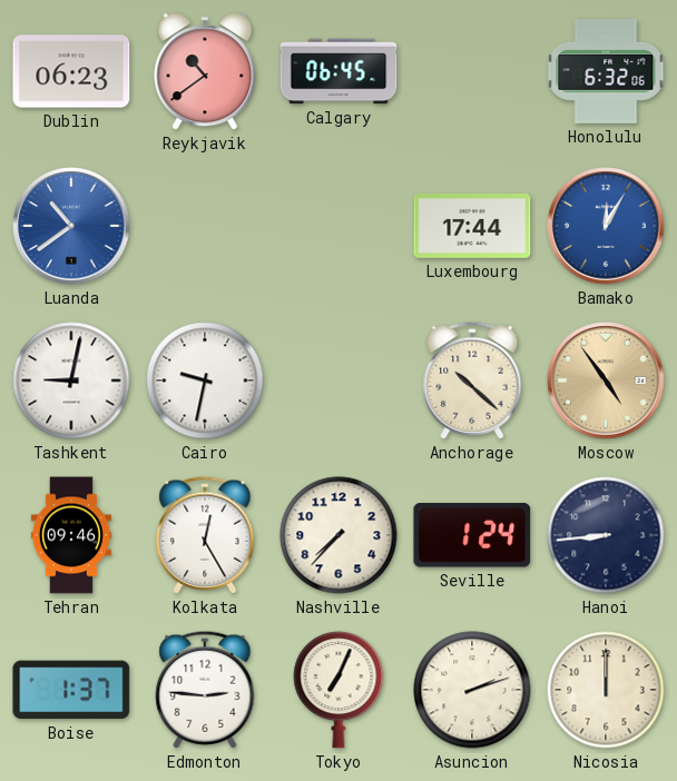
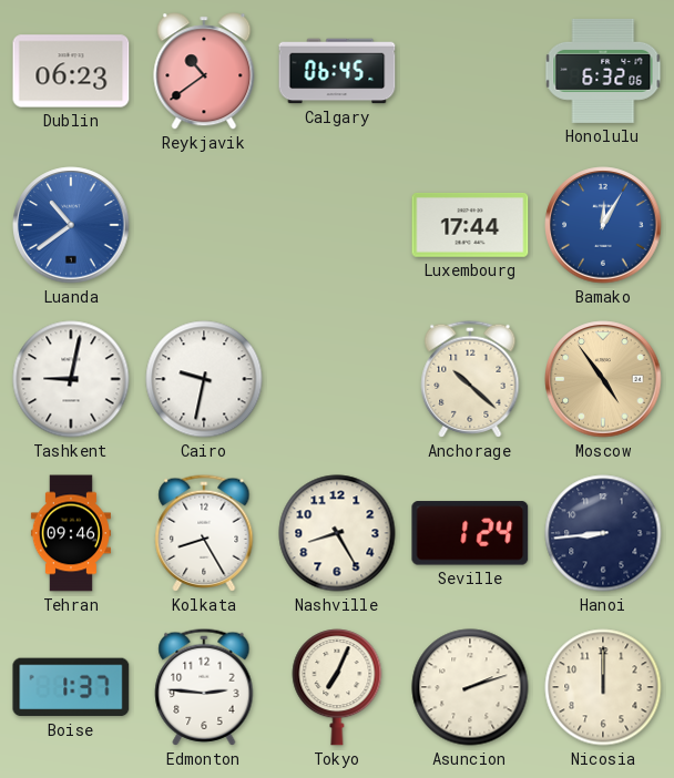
Kolkata: 12:25 -> 8:25
Nashville: 7:37 -> 8:25
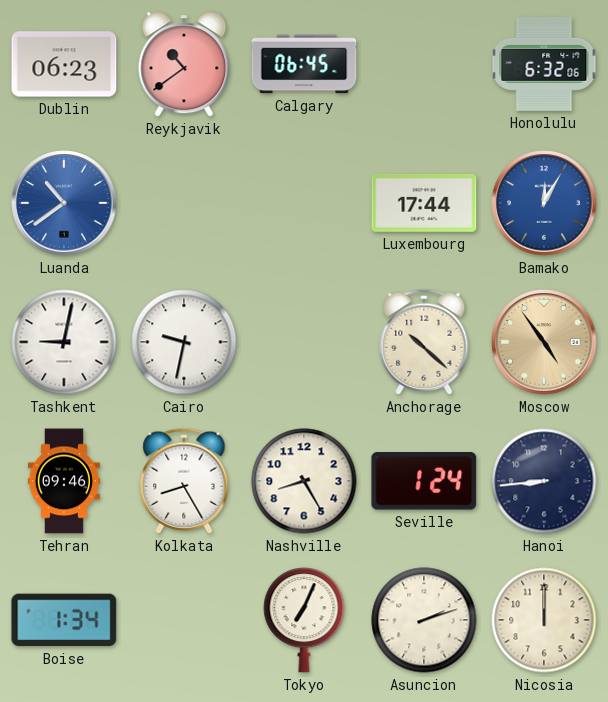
Boise: 1:37 -> 1:34
Edmonton: 2:46 -> none
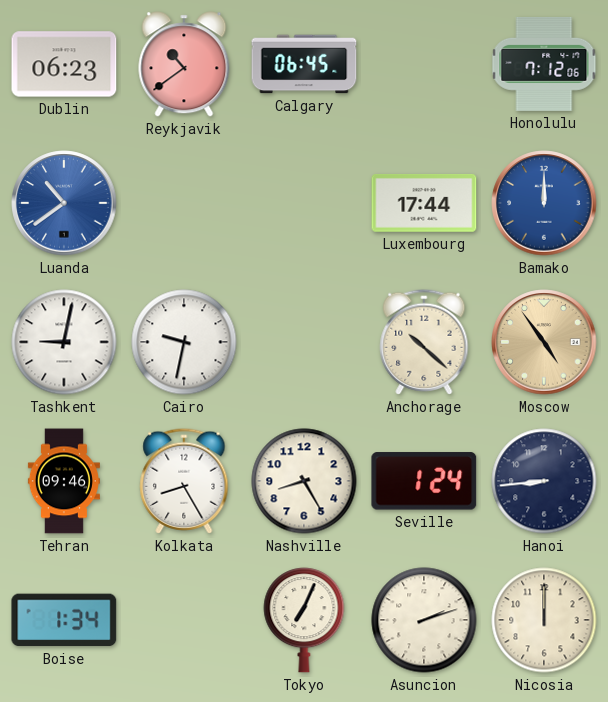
Honolulu: 6:32 -> 7:12
Bamako: 12:05 -> 12:00
